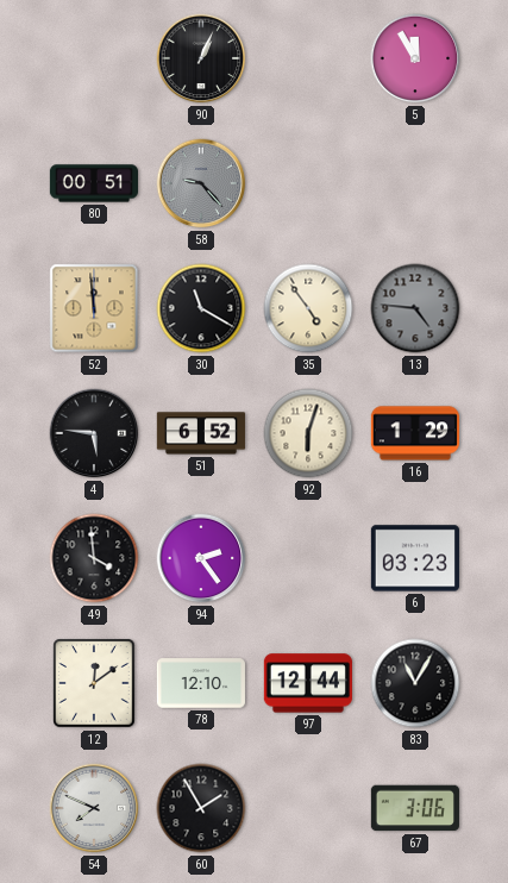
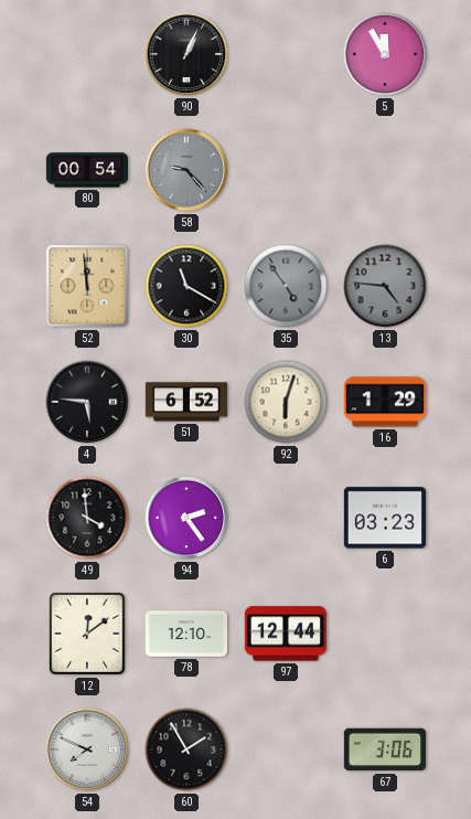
80: 00:51 -> 00:54
35 dial: cream -> grey
83: 11:05 -> none
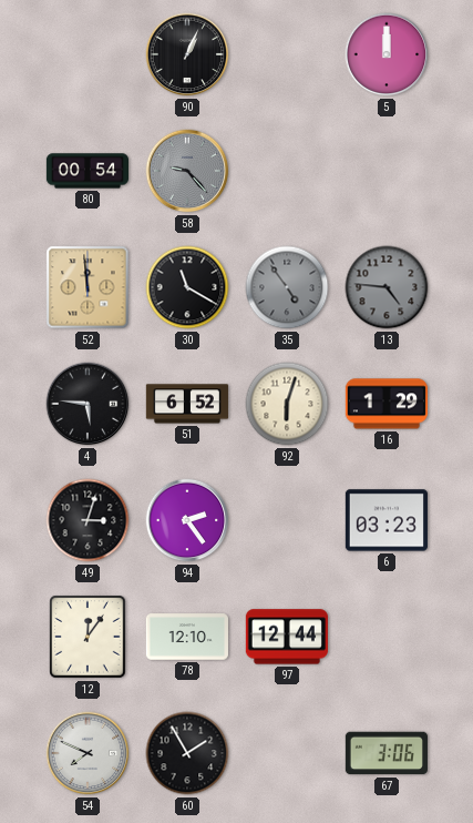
5: 11:55 -> 12:00
49: 3:59 -> 3:03
12: 12:09 -> 12:06
